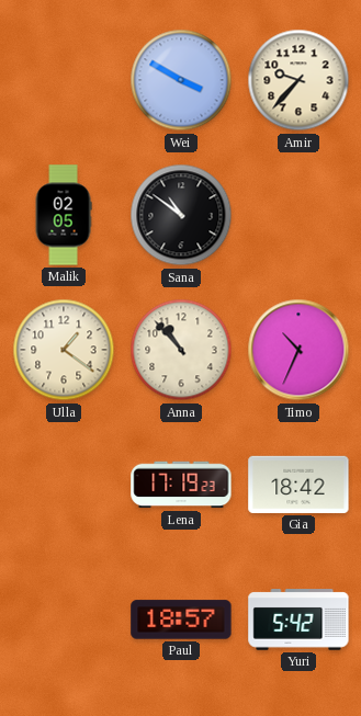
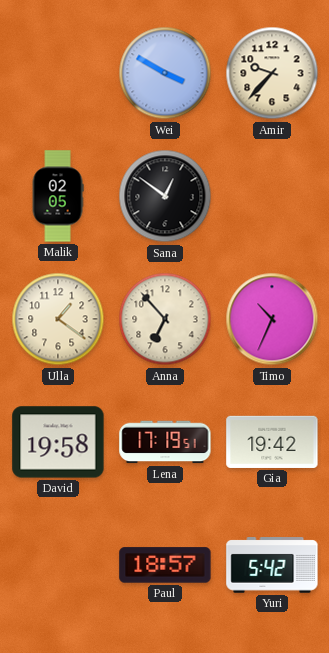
Sana: 10:51 -> 12:51
Anna: 10:53 -> 6:53
David: none -> 19:58
Lena: 17:19:23 -> 17:19:51
Gia: 18:42 -> 19:42
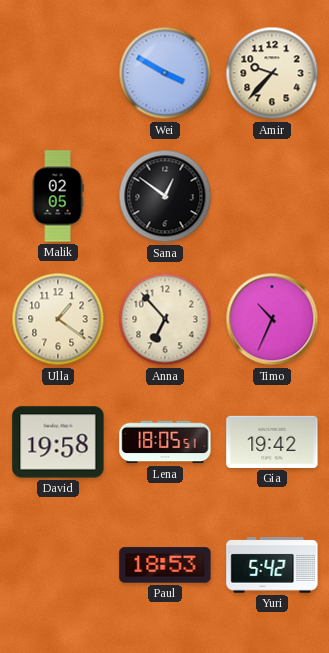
Lena: 17:19 -> 18:05
Paul: 18:57 -> 18:53
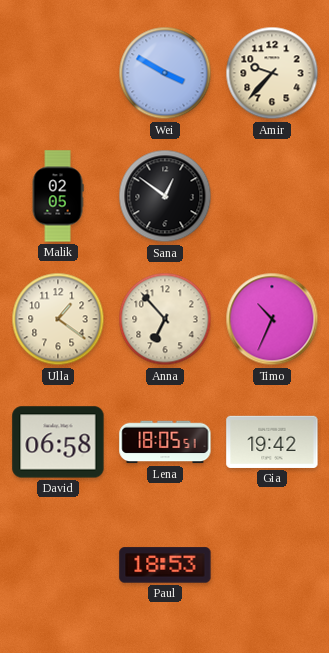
David: 19:58 -> 06:58
Yuri: 5:42 -> none
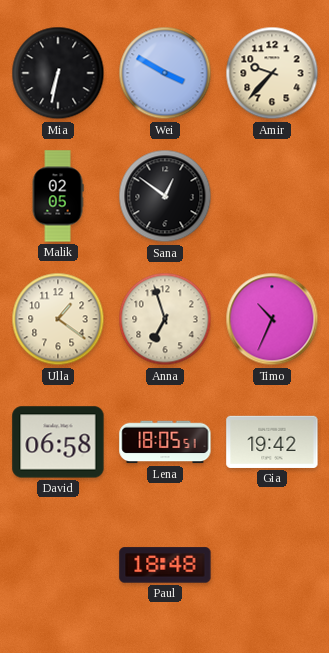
Mia: none -> 6:32
Anna: 6:53 -> 6:57
Paul: 18:53 -> 18:48
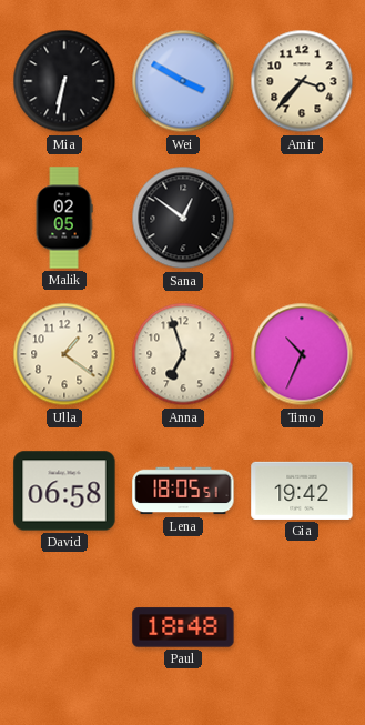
Amir: 9:37 -> 3:37
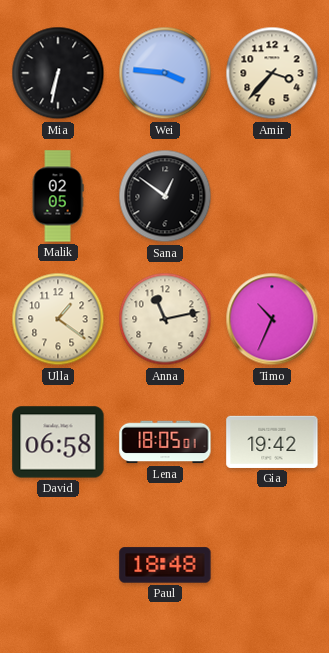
Wei: 3:50 -> 3:46
Anna: 6:57 -> 11:13
Lena: 18:05:51 -> 18:05:01
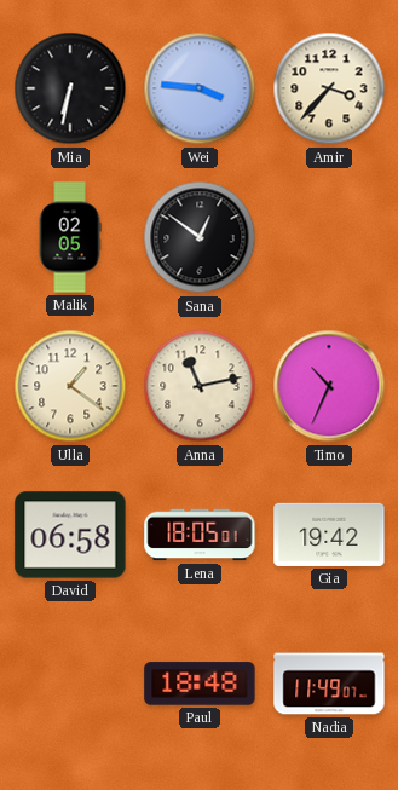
Nadia: none -> 11:49
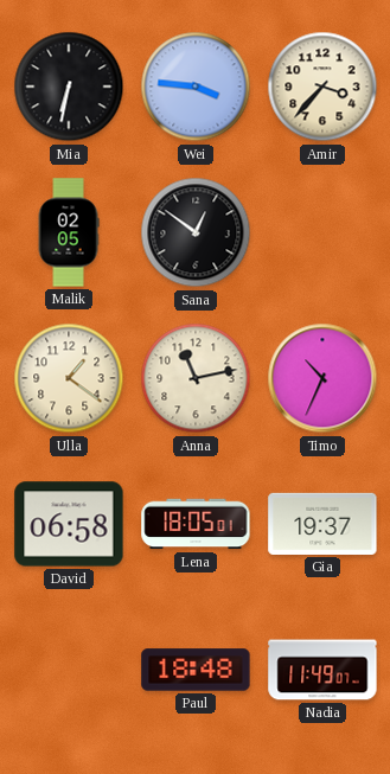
Gia: 19:42 -> 19:37
